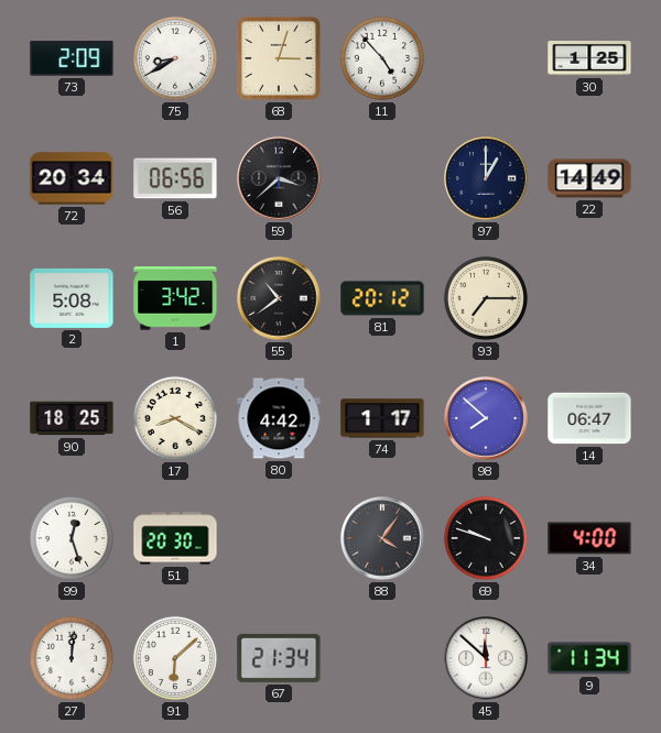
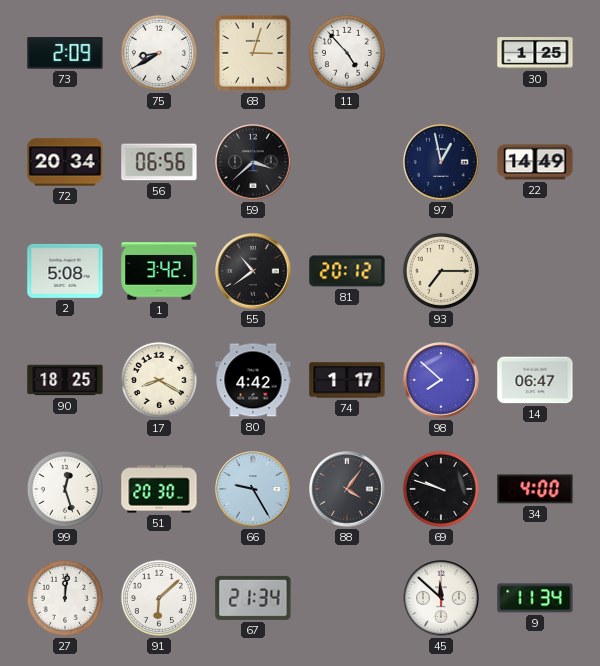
97: 1:00 -> 12:58
66: none -> 9:25
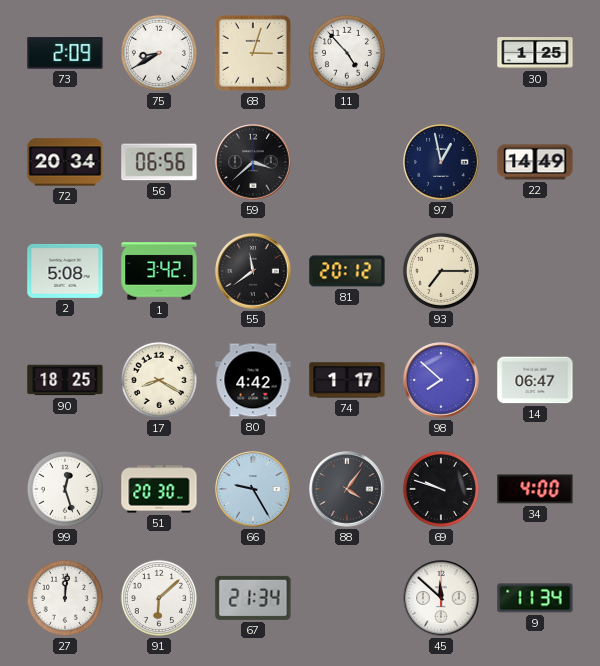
55: 10:39 -> 11:39
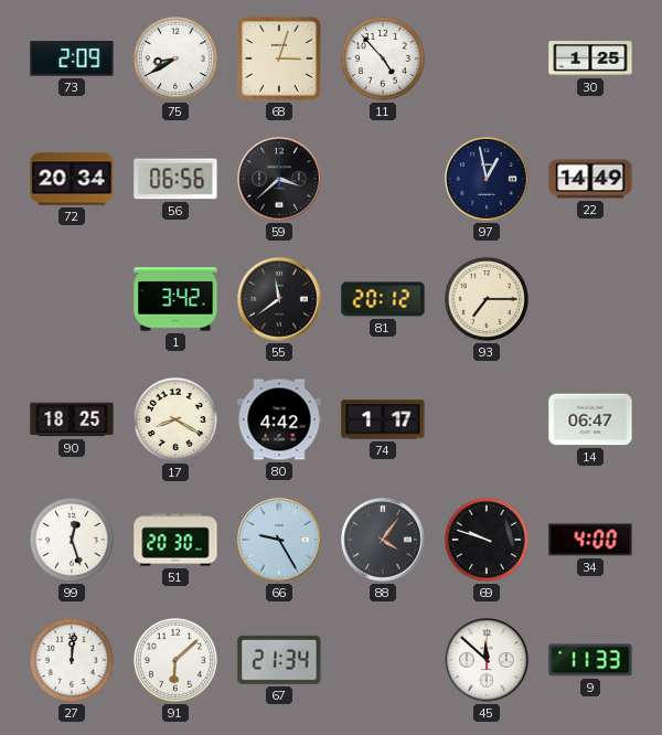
2: 5:08 -> none
98: 7:52 -> none
9: 11:34 -> 11:33
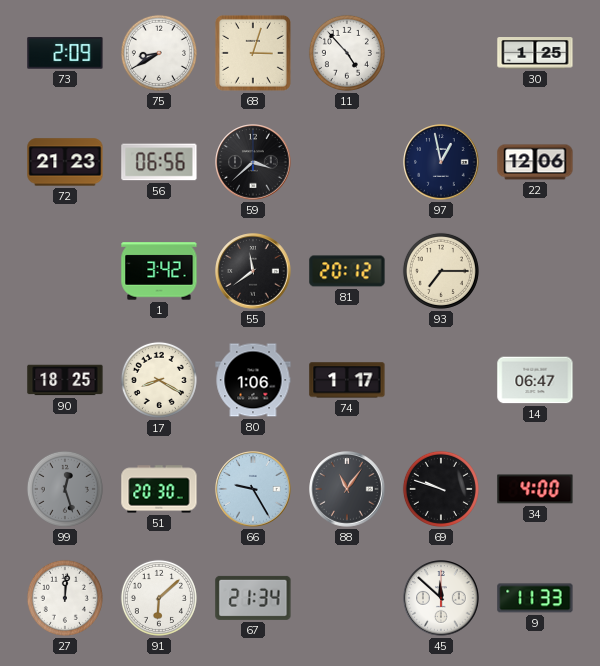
72: 20:34 -> 21:23
22: 14:49 -> 12:06
80: 4:42 -> 1:06
99 dial: white -> grey
88: 4:06 -> 11:06
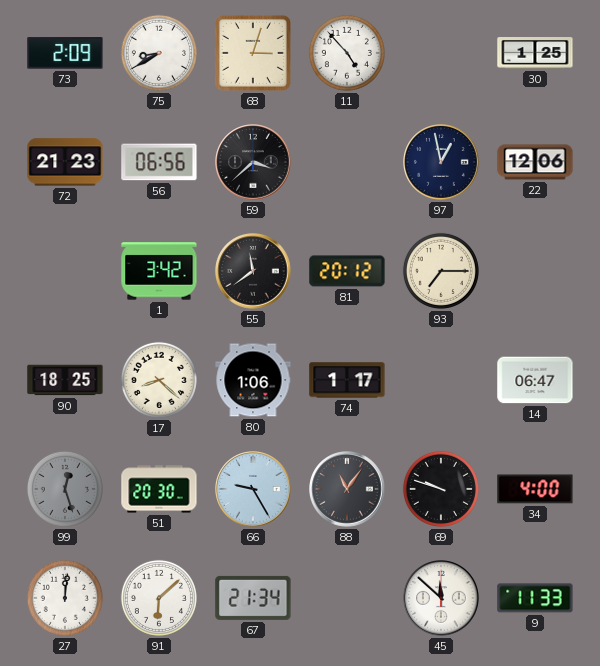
17: 8:20 -> 8:22
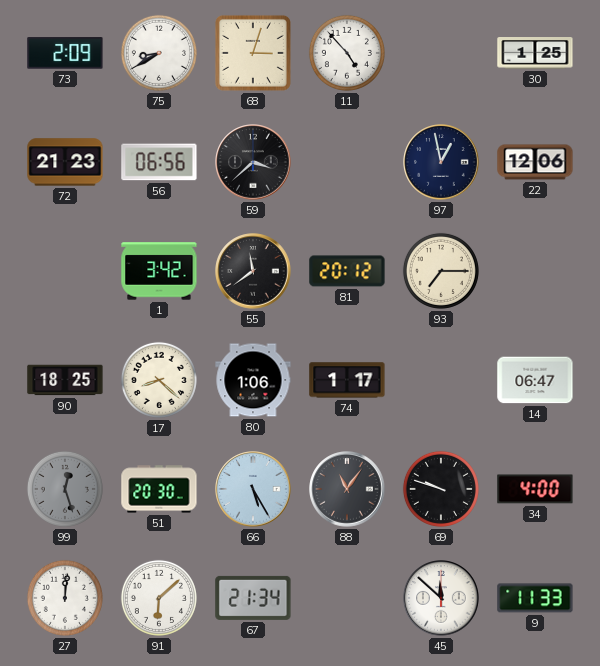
66: 9:25 -> 5:25
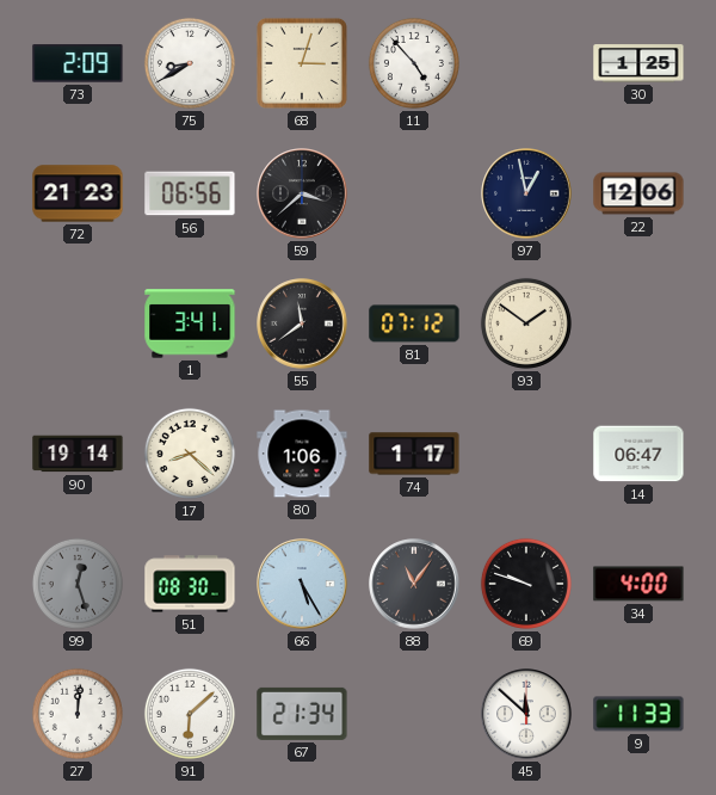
1: 3:42 -> 3:41
81: 20:12 -> 07:12
93: 7:15 -> 1:51
90: 18:25 -> 19:14
51: 20:30 -> 08:30
